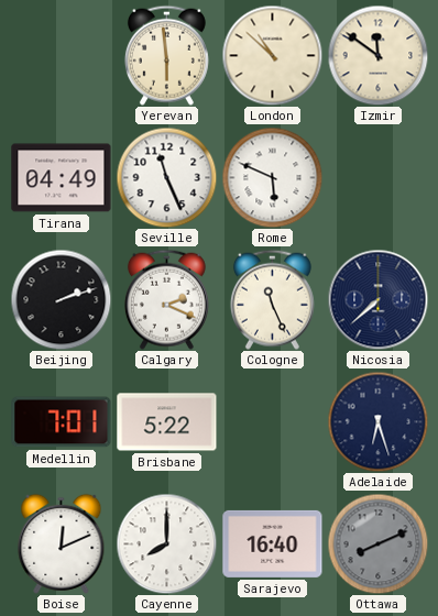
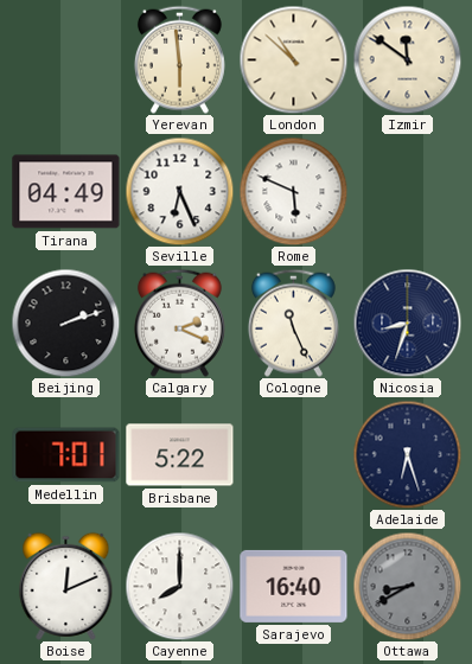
Seville: 11:26 -> 6:26
Nicosia: 7:38 -> 8:33
Ottawa: 8:11 -> 8:40
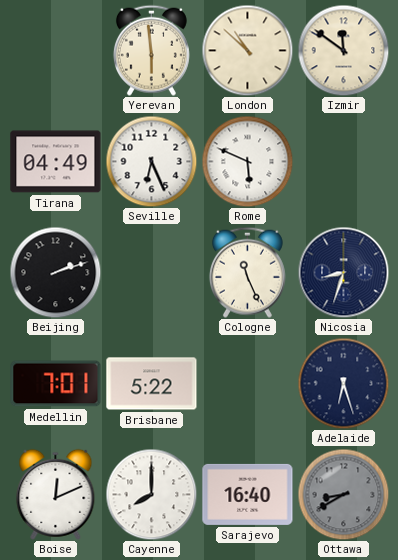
Calgary: 2:19 -> none
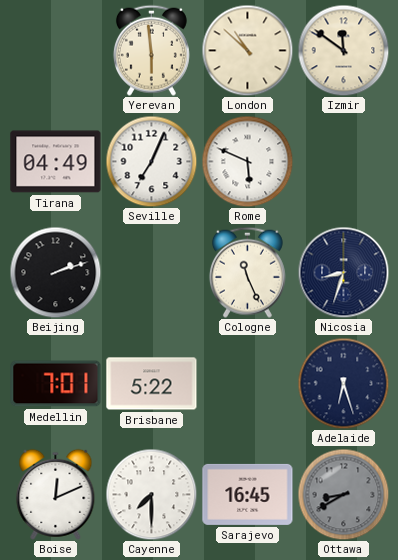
Seville: 6:26 -> 7:04
Cayenne: 8:00 -> 7:30
Sarajevo: 16:40 -> 16:45
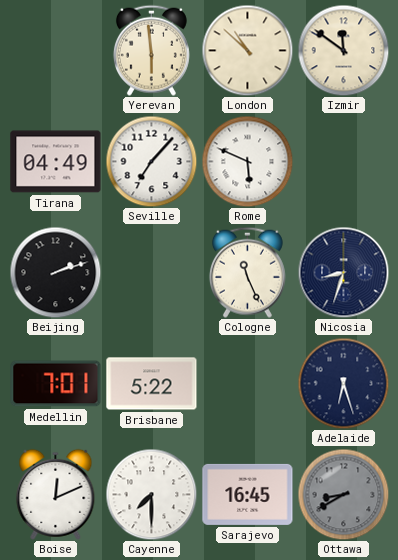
Seville: 7:04 -> 7:07
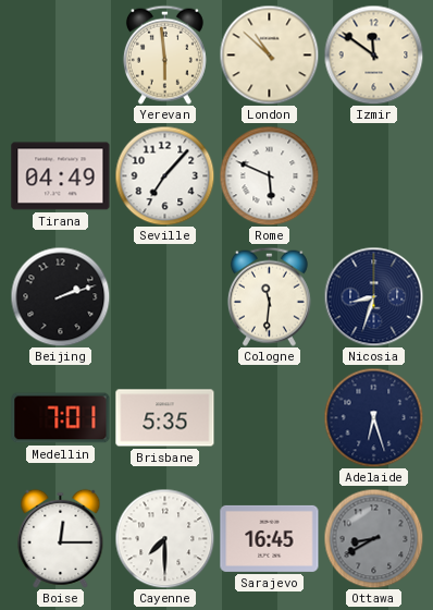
Cologne: 11:26 -> 11:31
Brisbane: 5:22 -> 5:35
Boise: 12:11 -> 12:15
